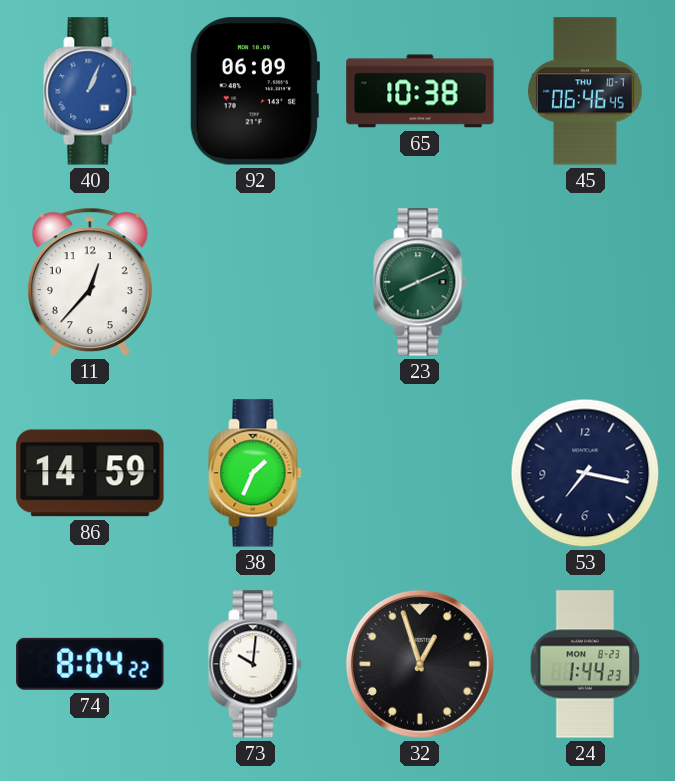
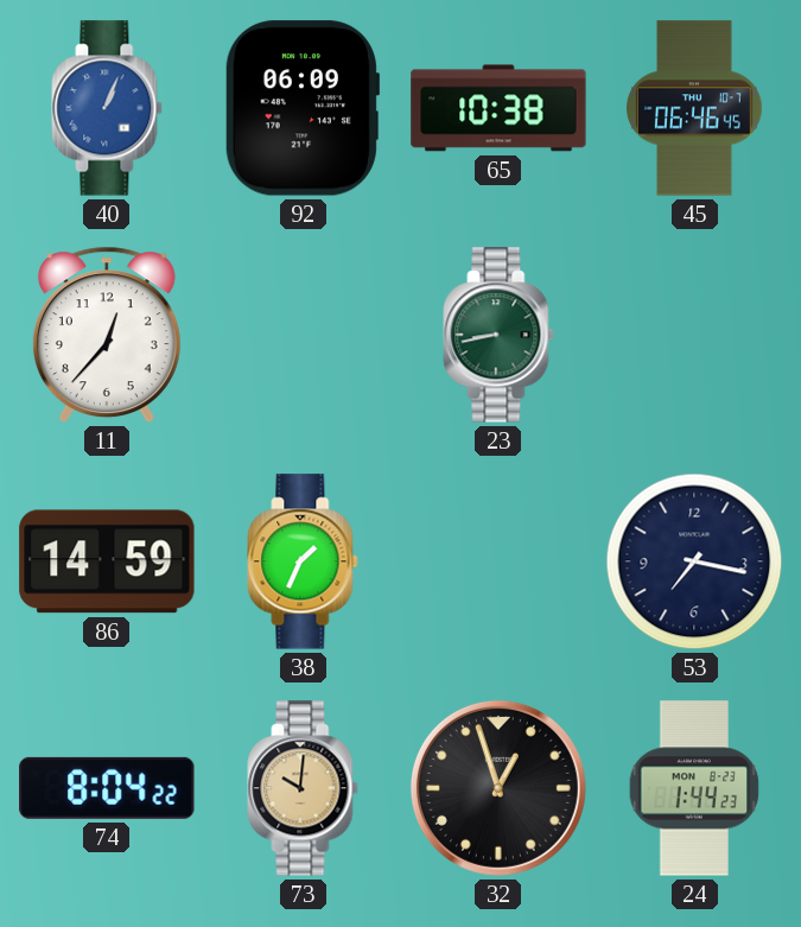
23: 8:11 -> 8:43
73 dial: white -> champagne
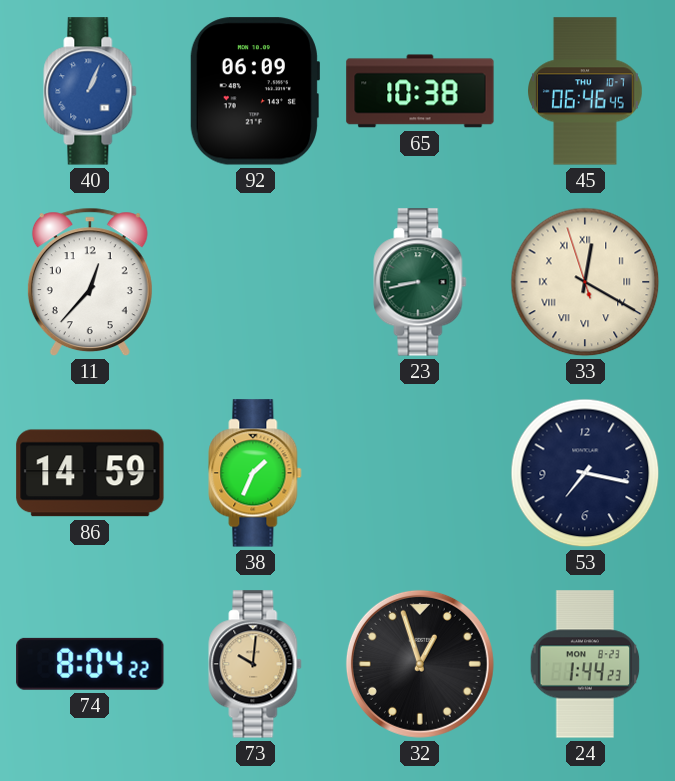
33: none -> 12:19
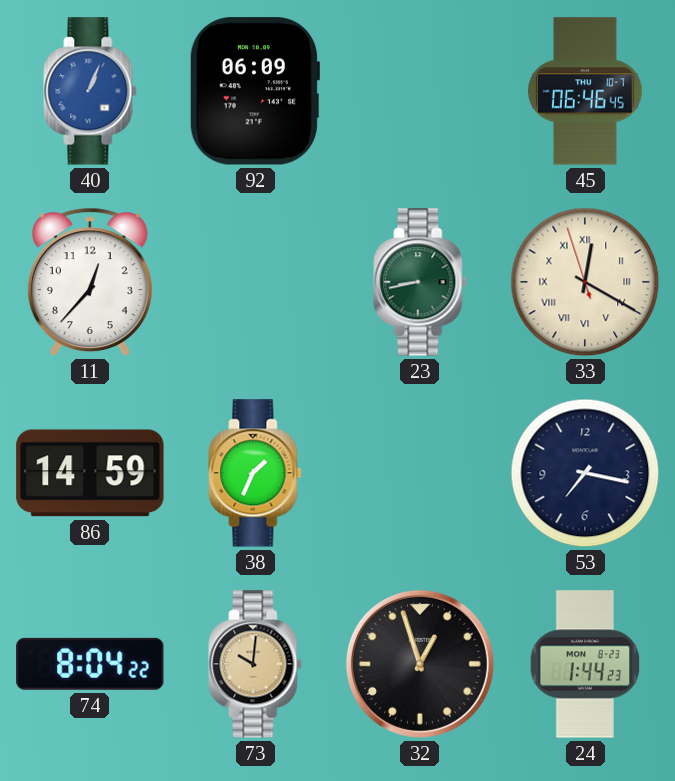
65: 10:38 -> none
